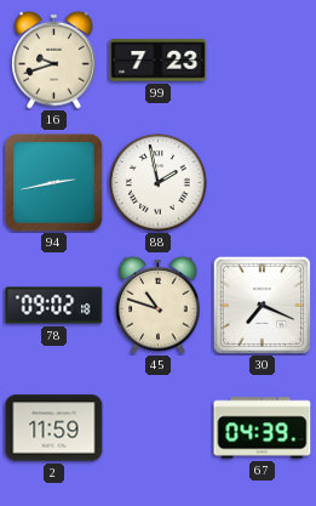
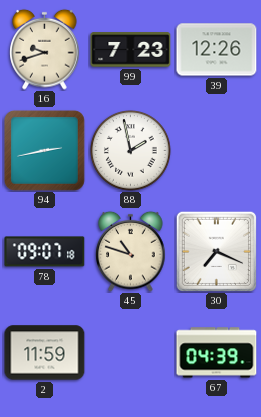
39: none -> 12:26
78: 09:02 -> 09:07
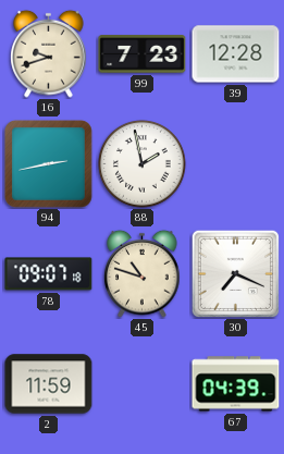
39: 12:26 -> 12:28
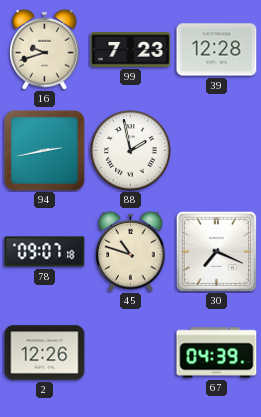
2: 11:59 -> 12:26
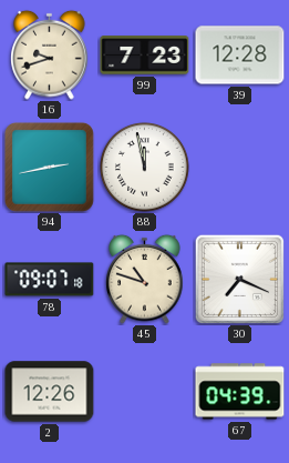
88: 1:58 -> 11:58
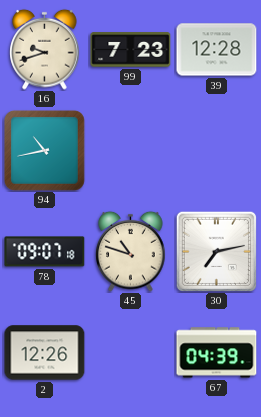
94: 2:43 -> 10:43
88: 11:58 -> none
30: 7:19 -> 7:13
